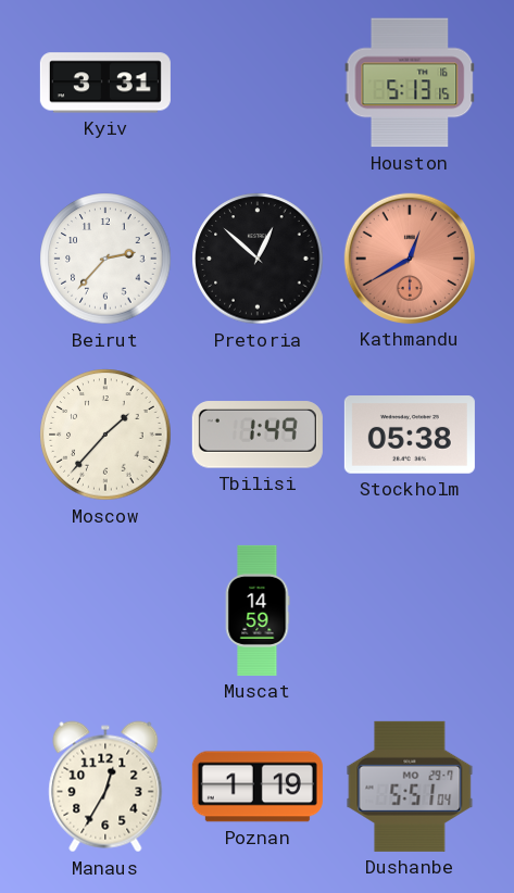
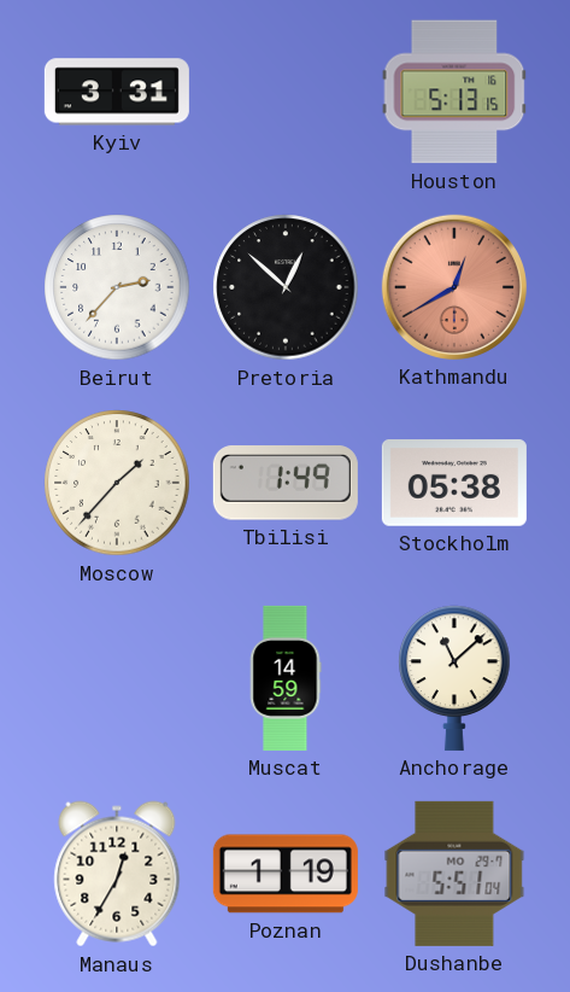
Anchorage: none -> 11:08
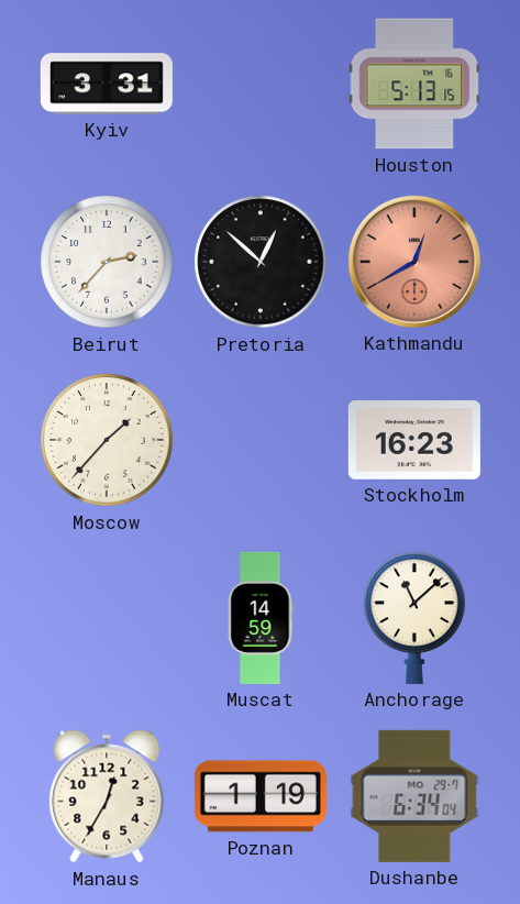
Tbilisi: 1:49 -> none
Stockholm: 05:38 -> 16:23
Dushanbe: 5:51 -> 6:34
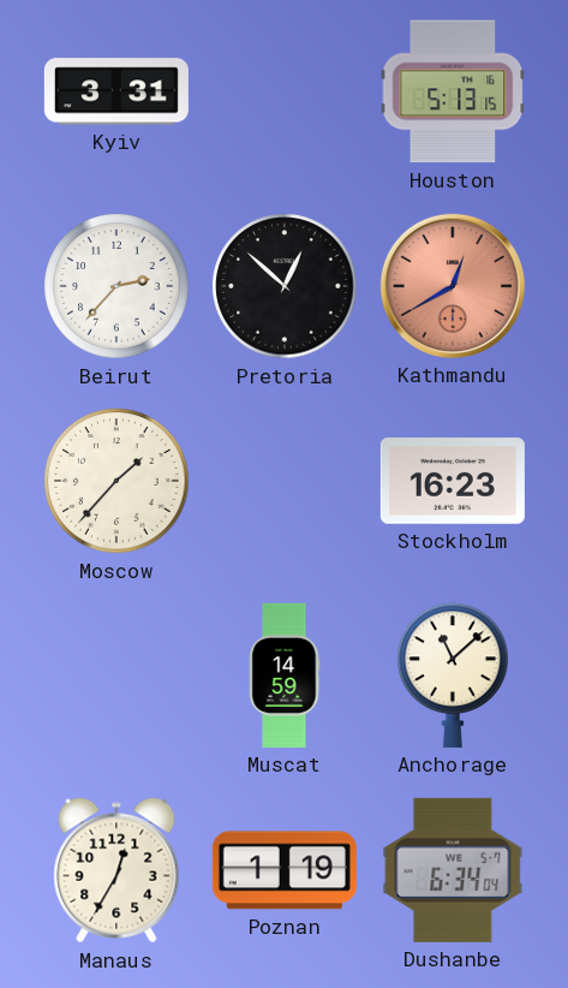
Dushanbe date: MO 29-7 -> WE 5-7
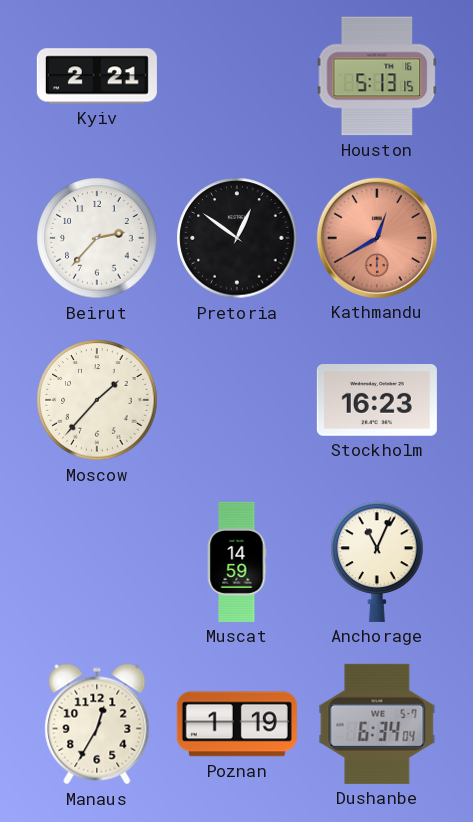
Kyiv: 3:31 -> 2:21
Pretoria: 12:52 -> 12:51
Anchorage: 11:08 -> 11:04
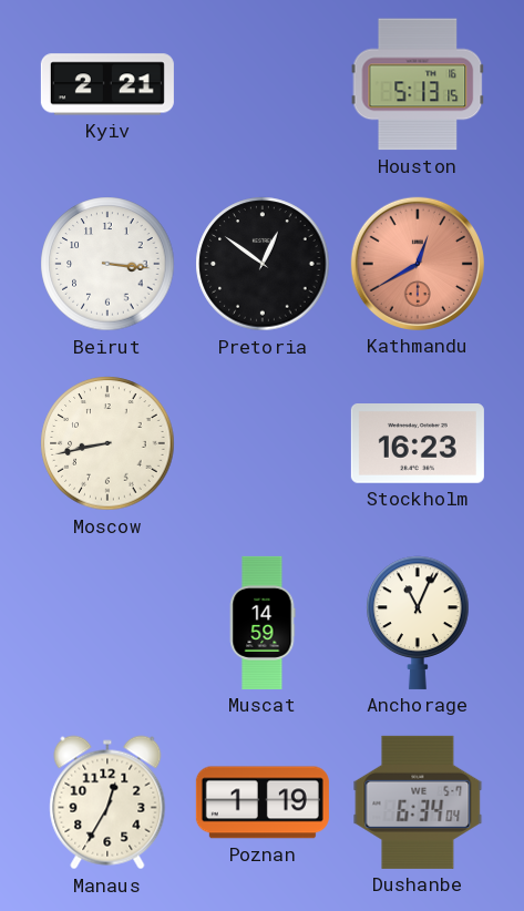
Beirut: 2:37 -> 3:16
Moscow: 1:37 -> 8:43
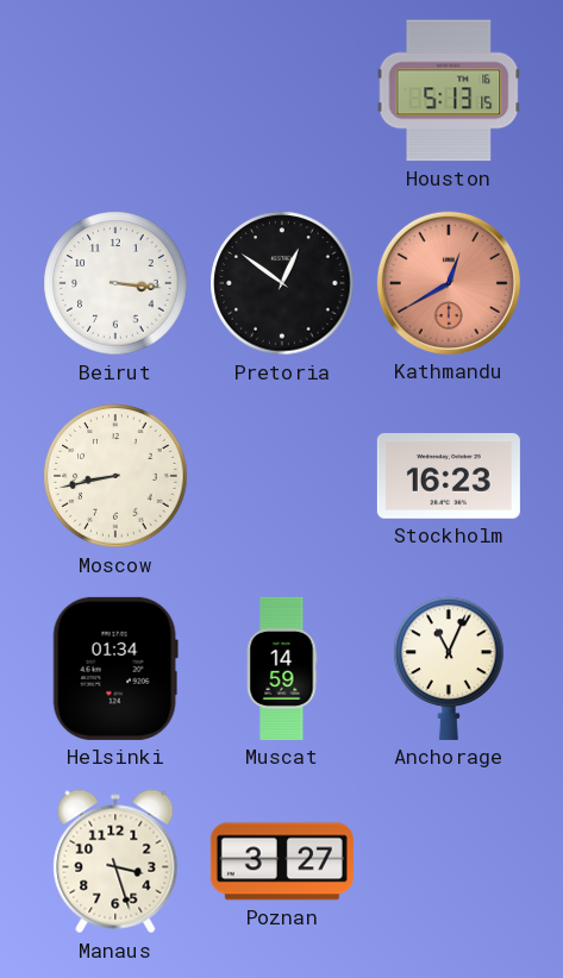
Kyiv: 2:21 -> none
Helsinki: none -> 01:34
Manaus: 12:35 -> 3:27
Poznan: 1:19 -> 3:27
Dushanbe: 6:34 -> none
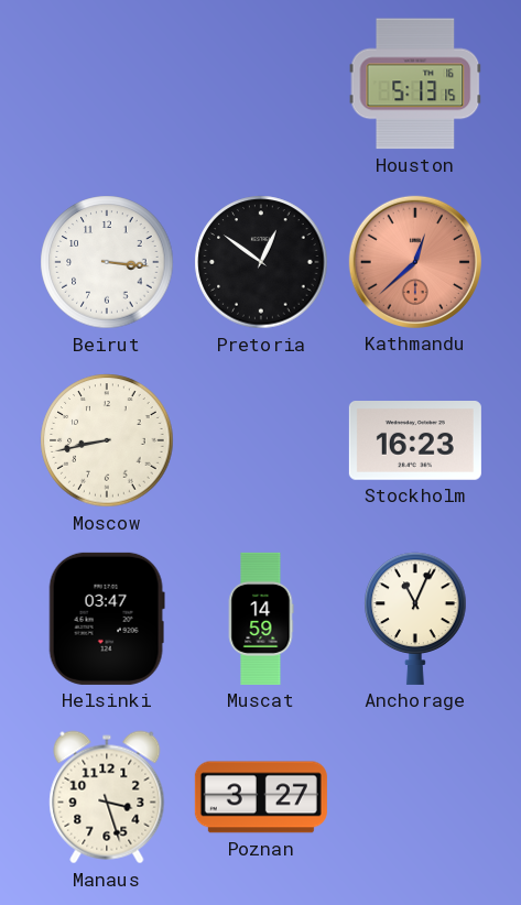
Kathmandu: 12:40 -> 12:38
Helsinki: 01:34 -> 03:47
